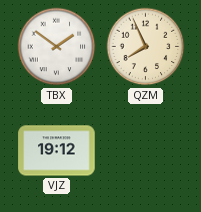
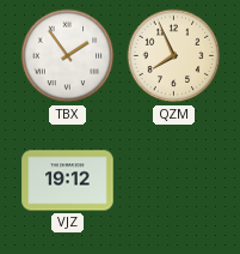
TBX: 1:51 -> 1:54
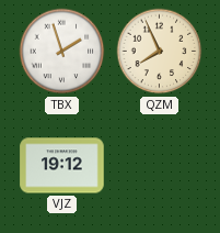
TBX: 1:54 -> 1:57
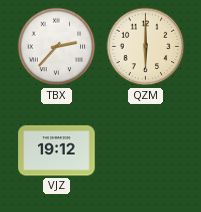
TBX: 1:57 -> 2:37
QZM: 7:56 -> 6:00
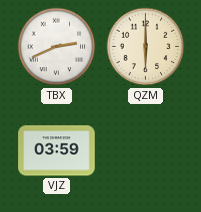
TBX: 2:37 -> 2:41
VJZ: 19:12 -> 03:59
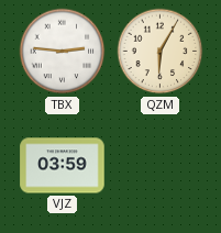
TBX: 2:41 -> 2:46
QZM: 6:00 -> 6:05
